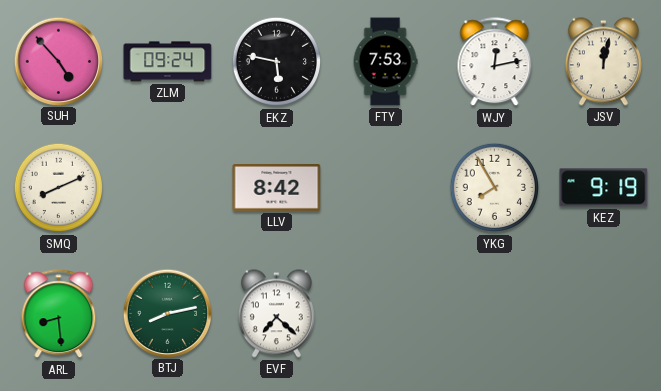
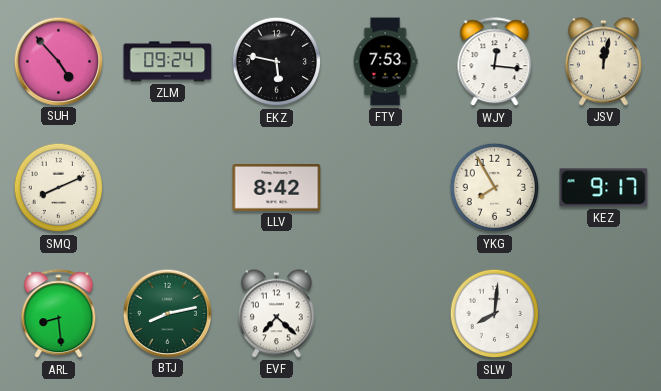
WJY: 12:13 -> 12:16
KEZ: 9:19 -> 9:17
SLW: none -> 8:01
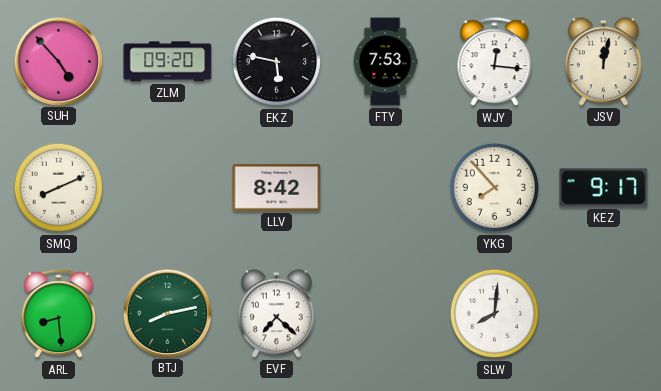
ZLM: 09:24 -> 09:20
YKG: 7:55 -> 7:53
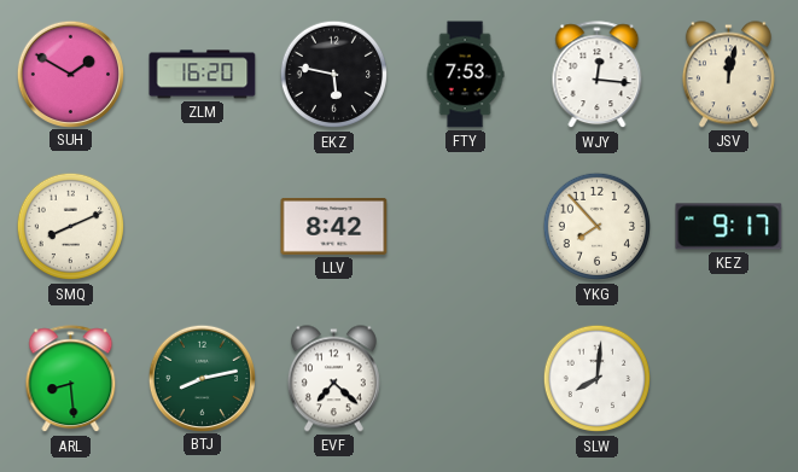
SUH: 4:53 -> 1:50
ZLM: 09:20 -> 16:20
